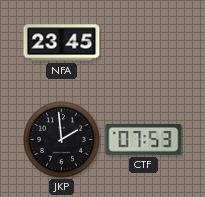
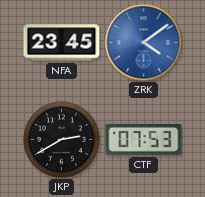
ZRK: none -> 4:09
JKP: 1:59 -> 2:40
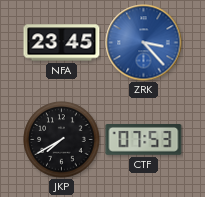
ZRK: 4:09 -> 3:23
JKP: 2:40 -> 7:40
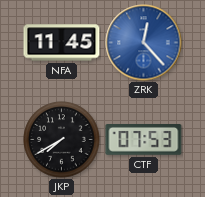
NFA: 23:45 -> 11:45
ZRK: 3:23 -> 12:23
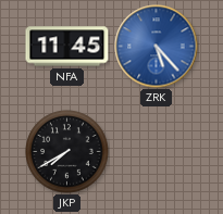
ZRK: 12:23 -> 5:23
CTF: 07:53 -> none
